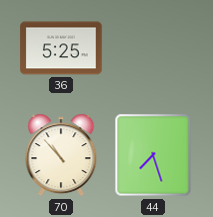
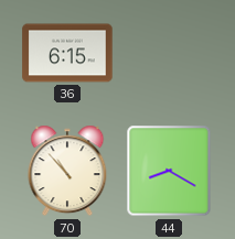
36: 5:25 -> 6:15
44: 7:27 -> 8:20
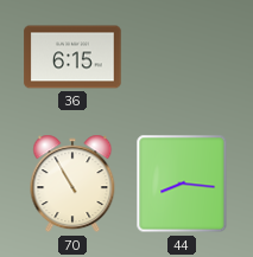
70: 10:53 -> 10:55
44: 8:20 -> 8:16
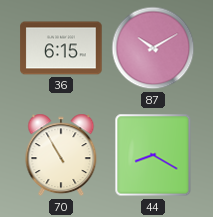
87: none -> 10:10
44: 8:16 -> 8:20
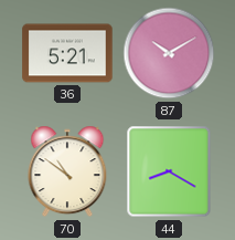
36: 6:15 -> 5:21
70: 10:55 -> 10:51
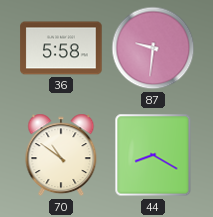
36: 5:21 -> 5:58
87: 10:10 -> 9:31
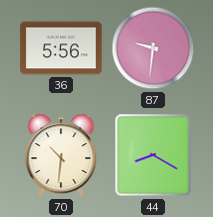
36: 5:58 -> 5:56
70: 10:51 -> 10:31
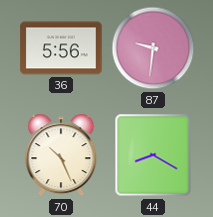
70: 10:31 -> 10:26
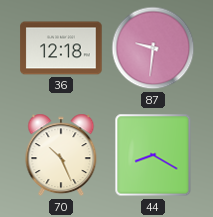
36: 5:56 -> 12:18
